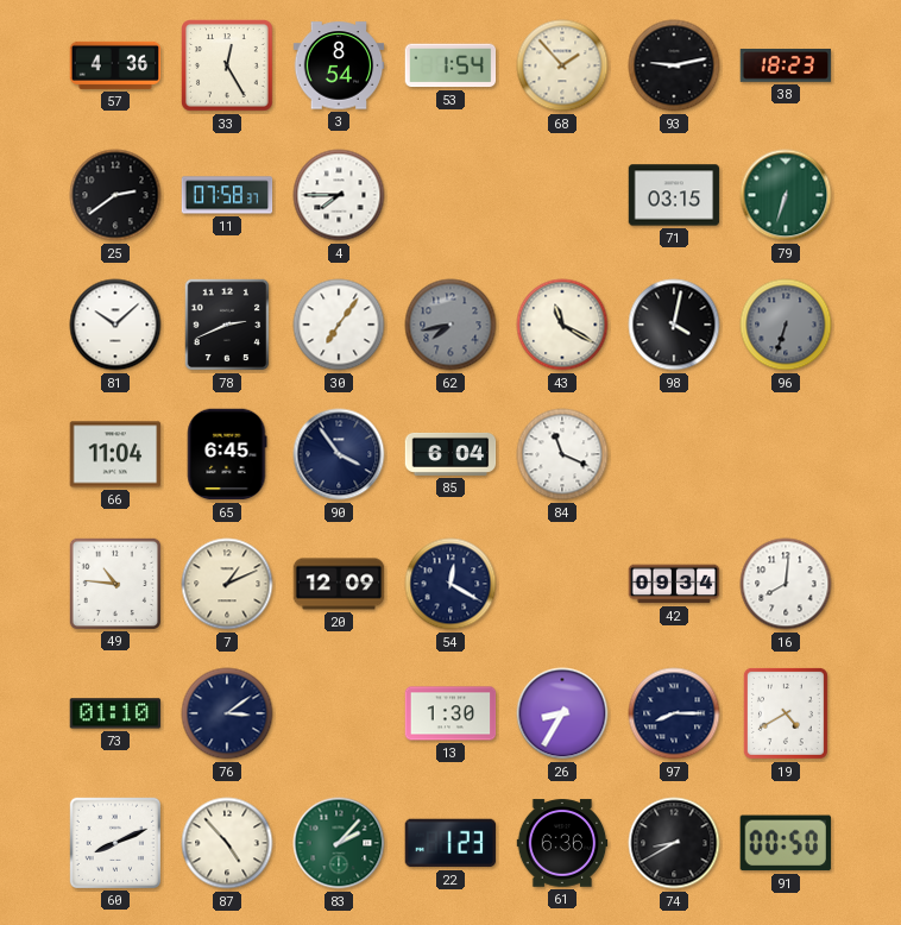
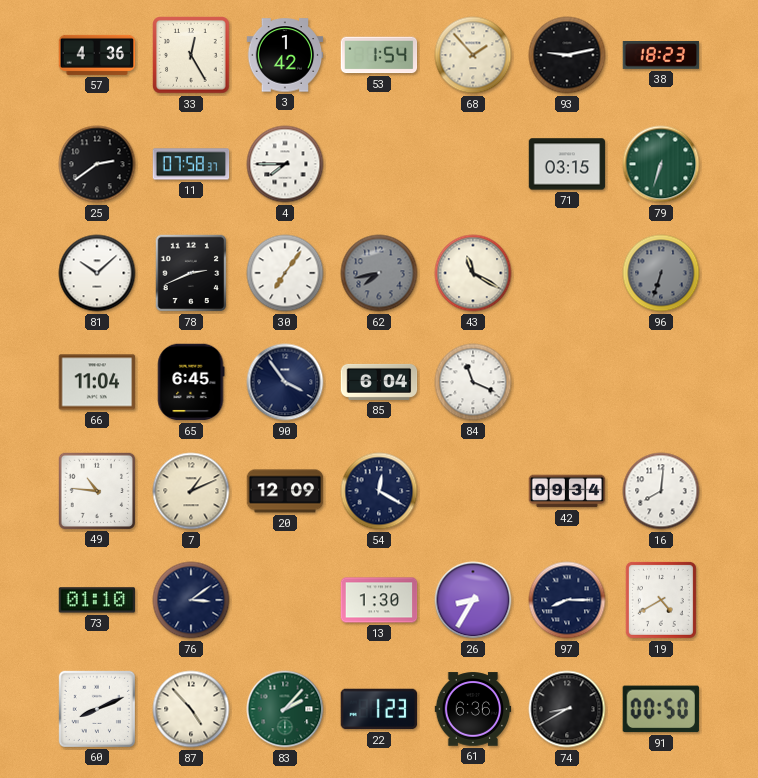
3: 8:54 -> 1:42
98: 4:02 -> none
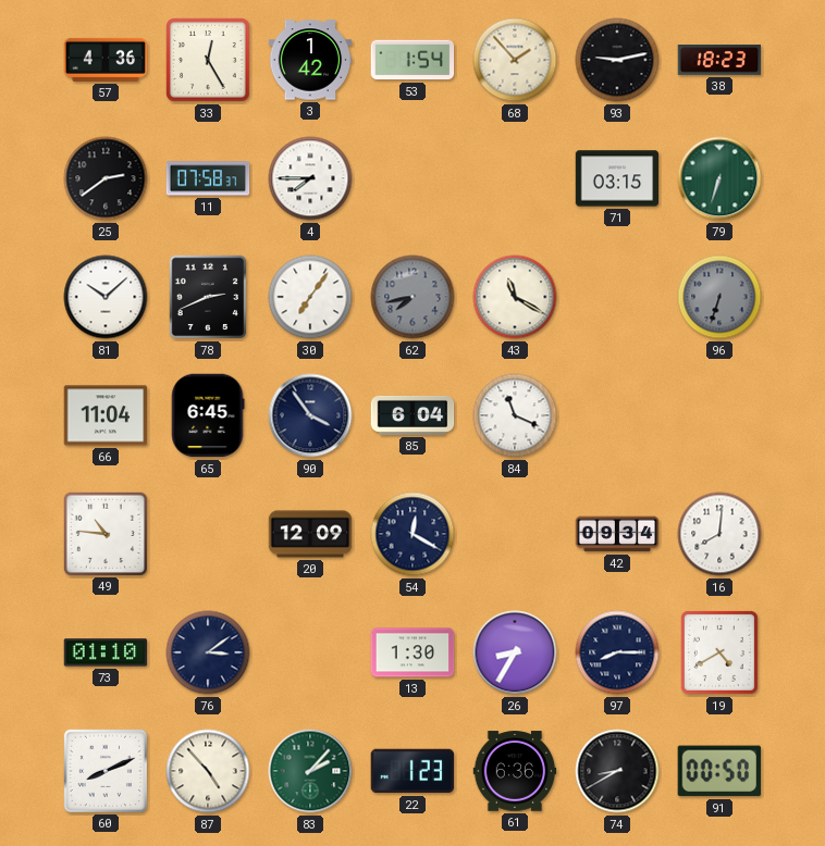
7: 1:11 -> none
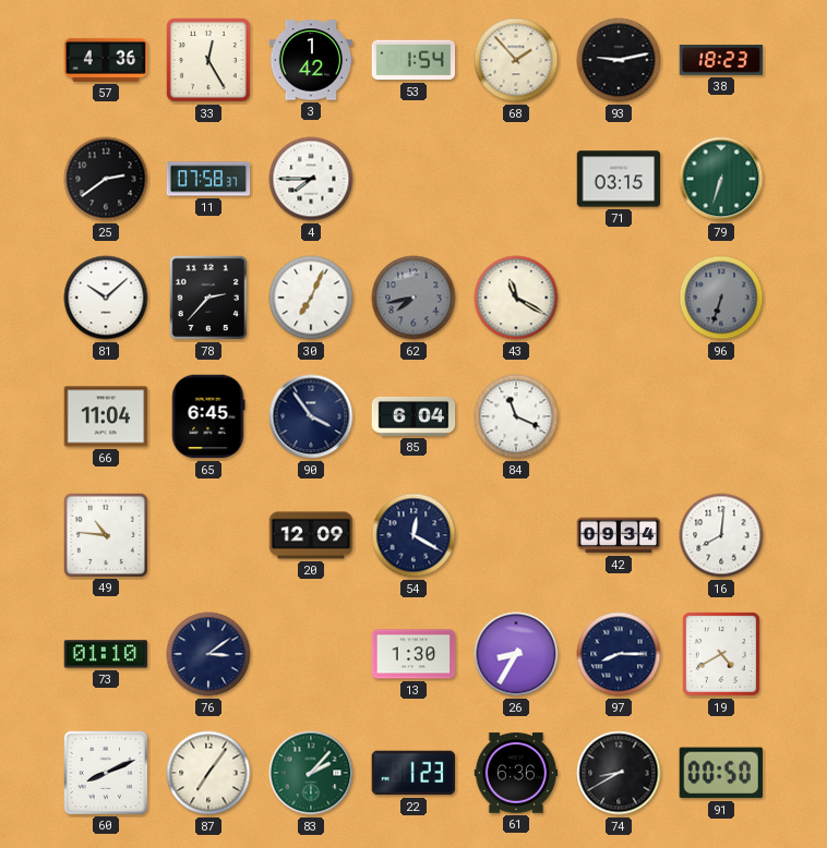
78: 2:41 -> 2:37
30: 7:06 -> 7:04
87: 4:53 -> 7:06
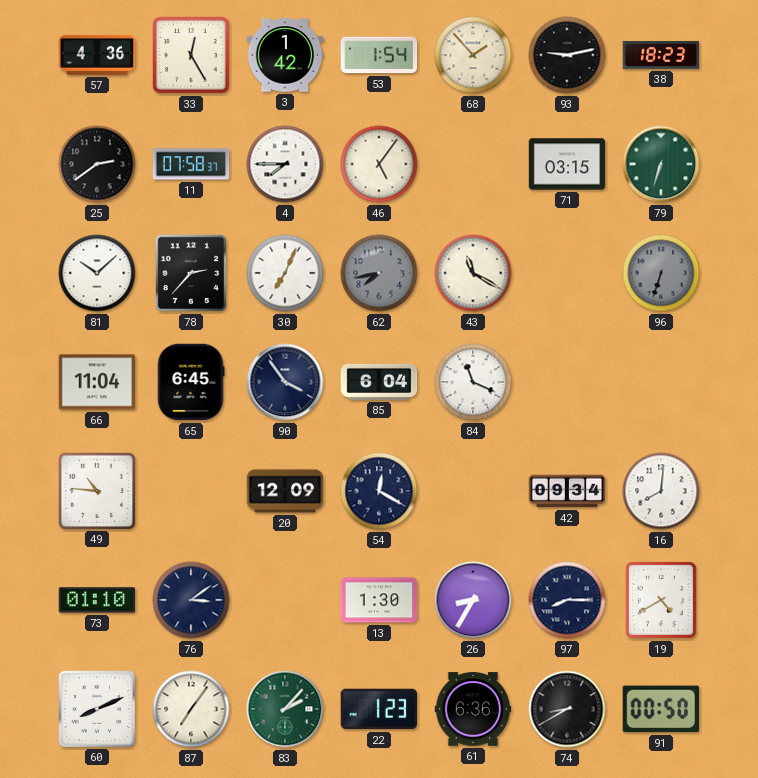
46: none -> 5:06
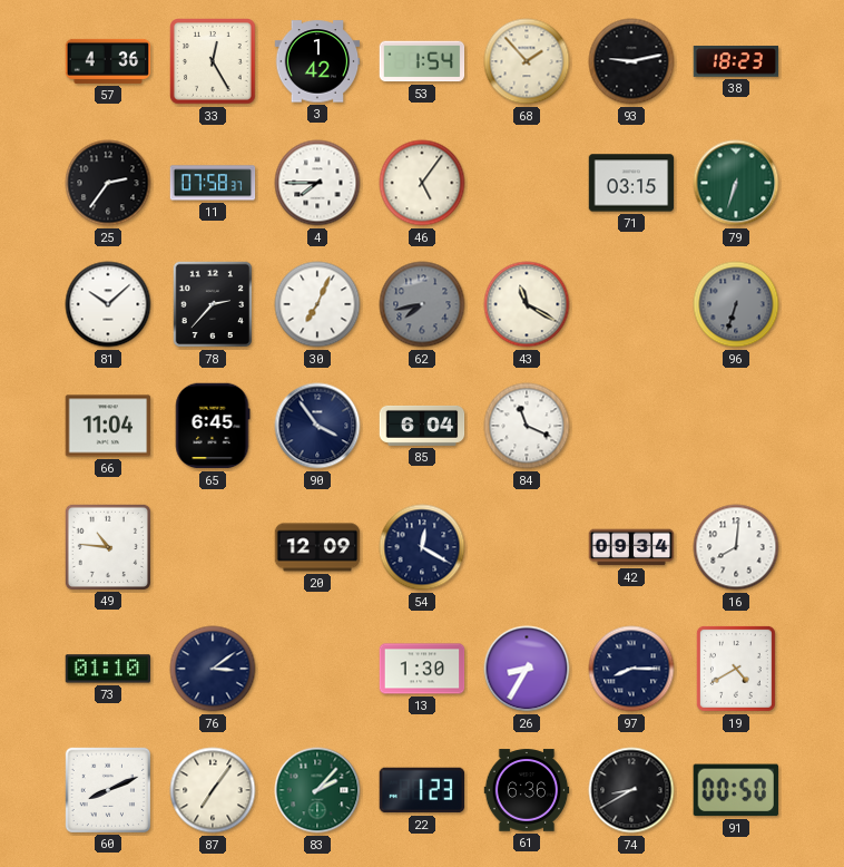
25: 2:39 -> 2:36
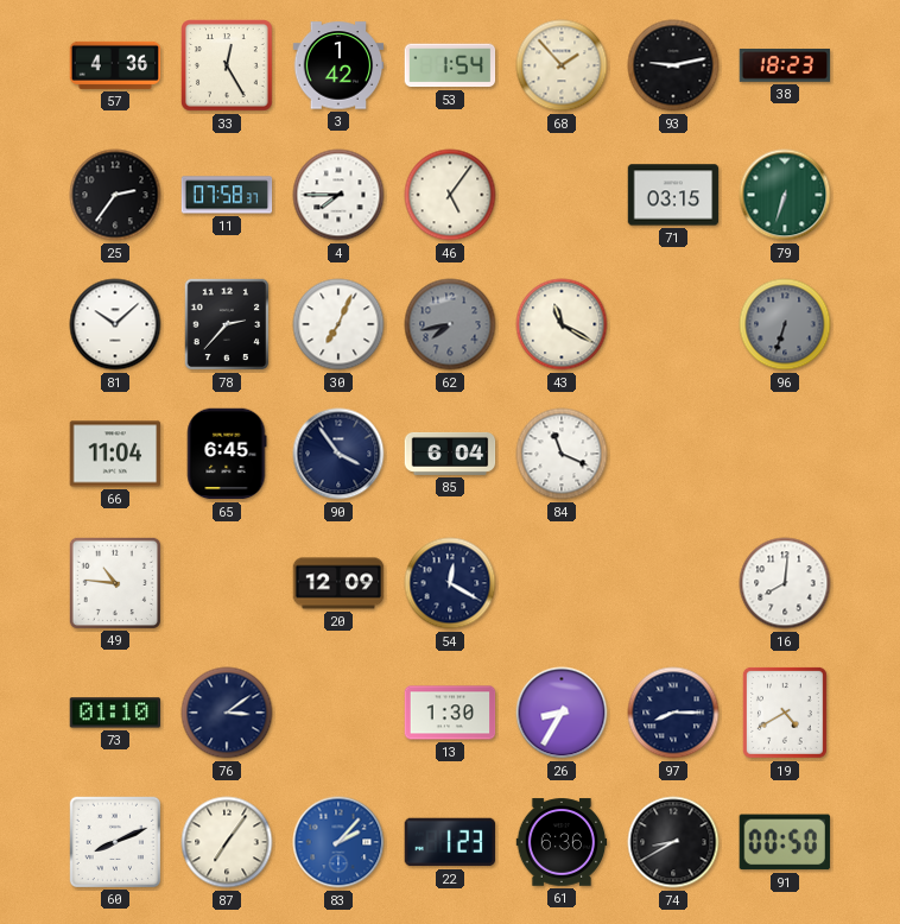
42: 09:34 -> none
83 dial: green -> blue
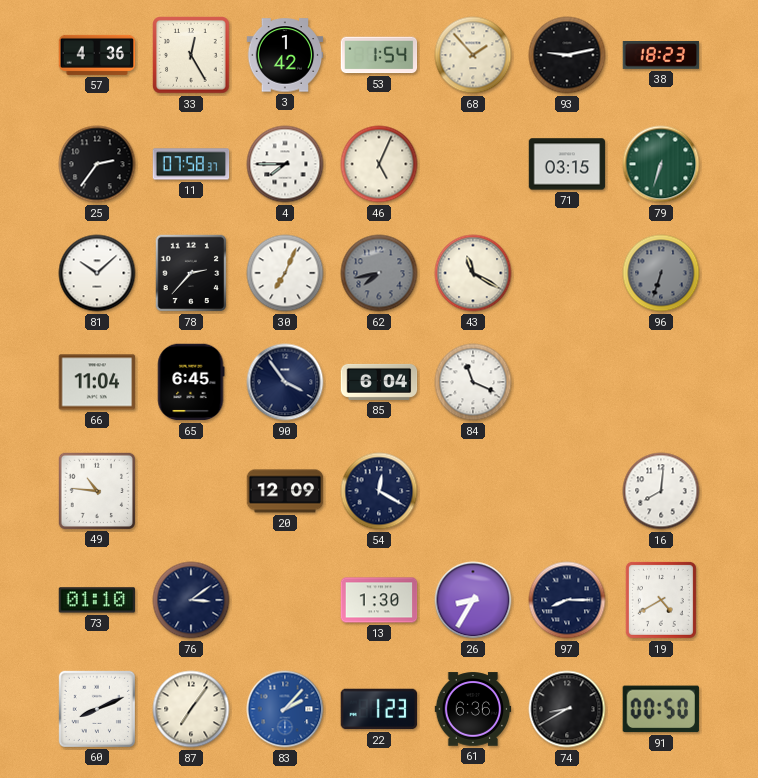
46: 5:06 -> 5:04
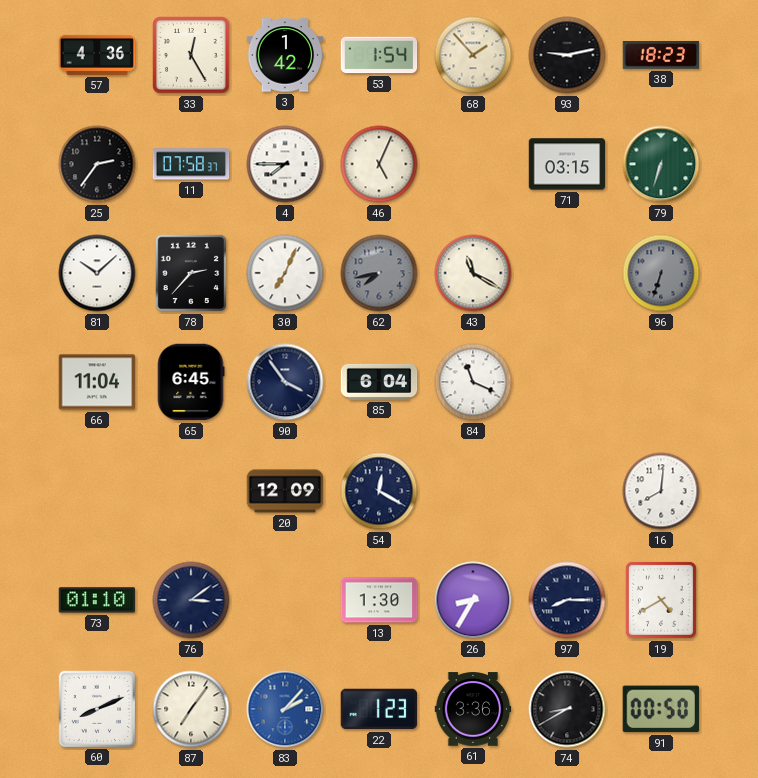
49: 10:46 -> none
61: 6:36 -> 3:36
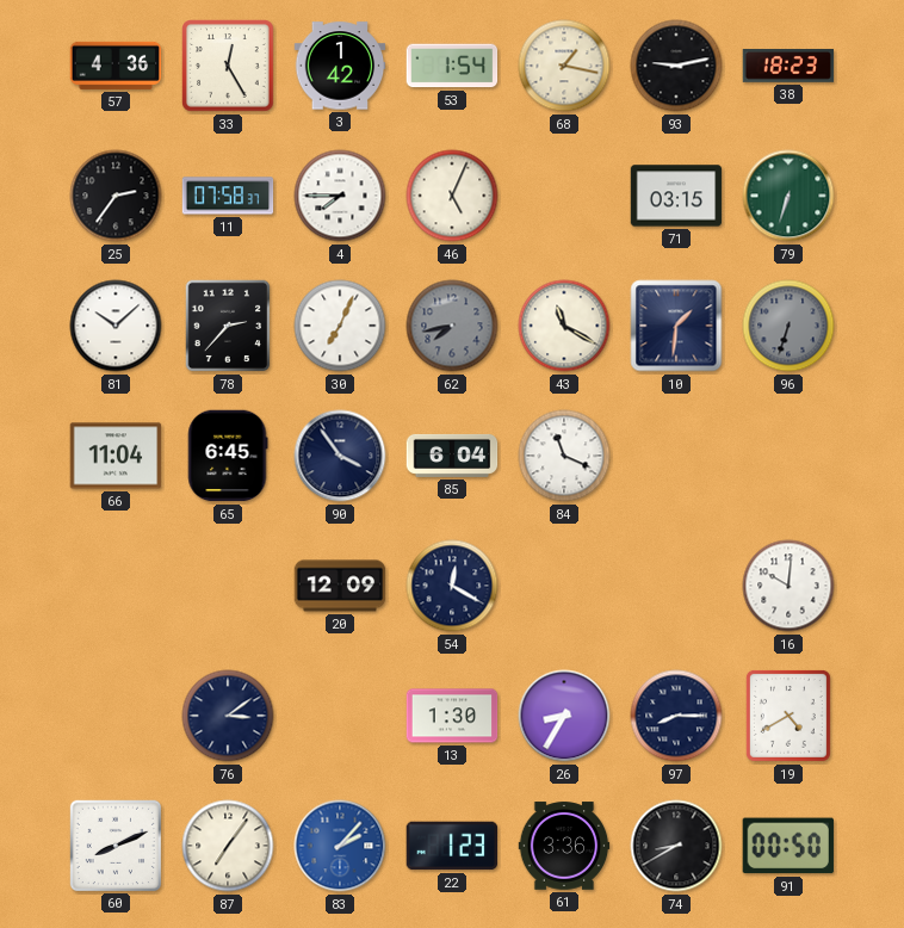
68: 1:53 -> 1:17
10: none -> 1:31
16: 8:01 -> 10:01
73: 01:10 -> none
